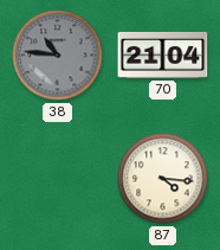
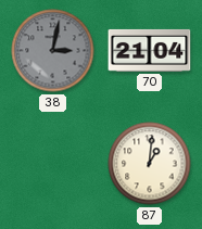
38: 10:46 -> 3:02
87: 4:16 -> 1:01
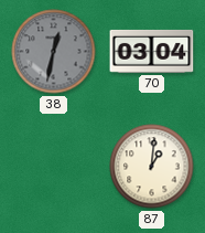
38: 3:02 -> 12:32
70: 21:04 -> 03:04
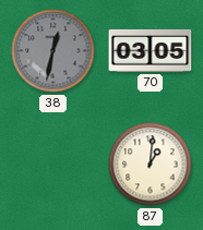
70: 03:04 -> 03:05
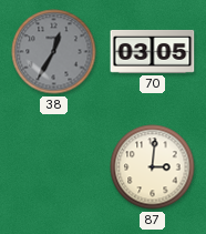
38: 12:32 -> 12:35
87: 1:01 -> 3:01
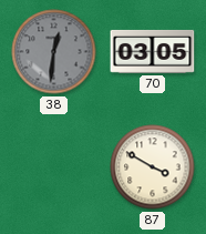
38: 12:35 -> 12:31
87: 3:01 -> 3:50
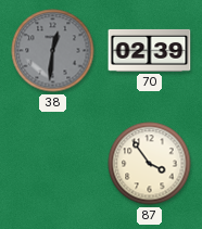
70: 03:05 -> 02:39
87: 3:50 -> 3:54
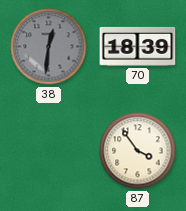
70: 02:39 -> 18:39
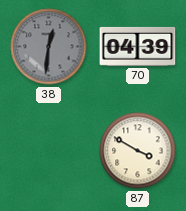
70: 18:39 -> 04:39
87: 3:54 -> 3:50
